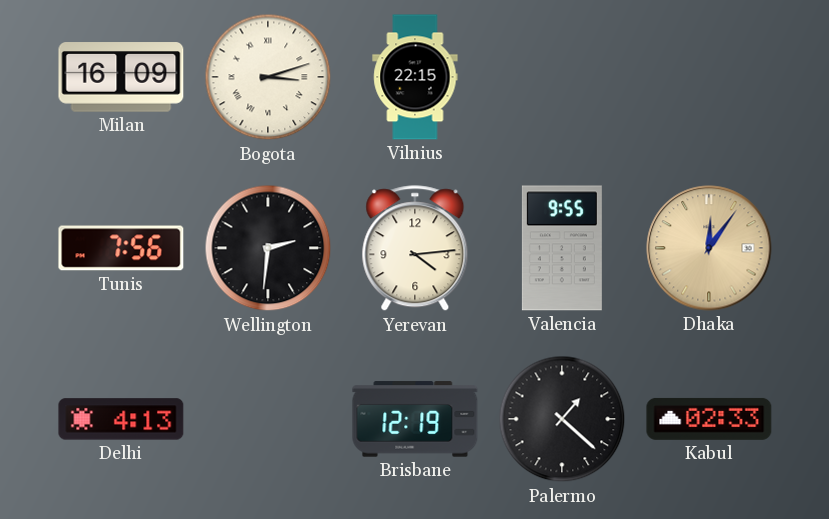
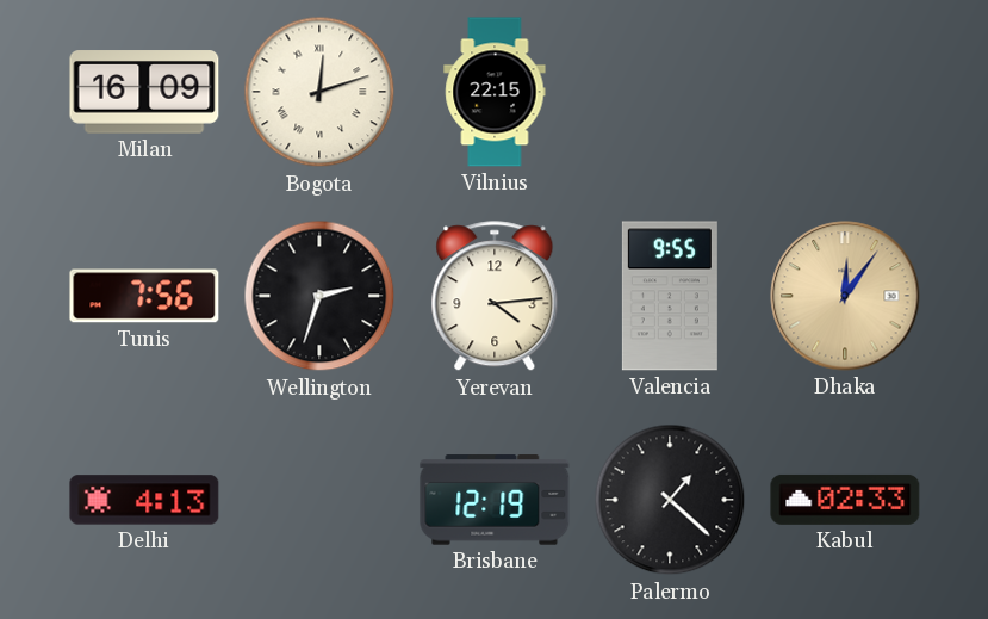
Bogota: 3:12 -> 12:12
Wellington: 2:31 -> 2:33
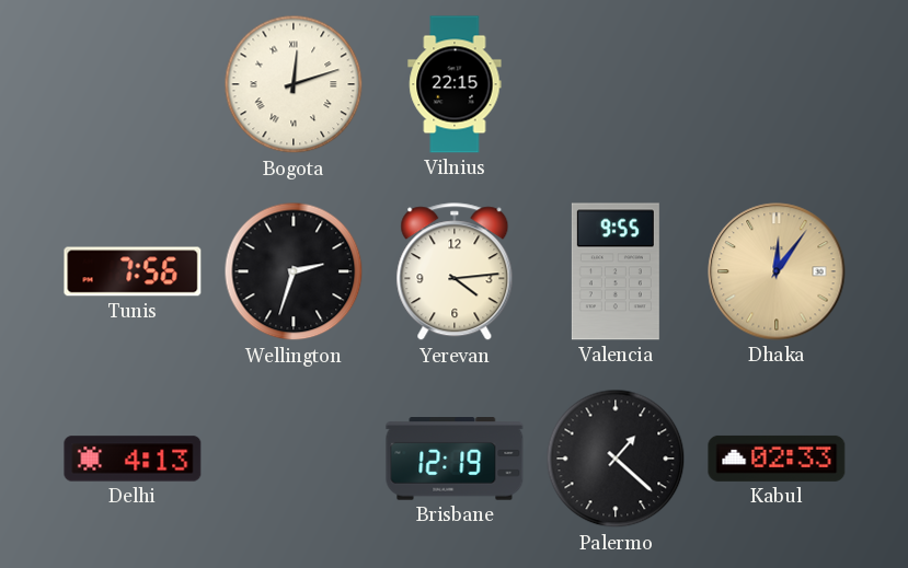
Milan: 16:09 -> none
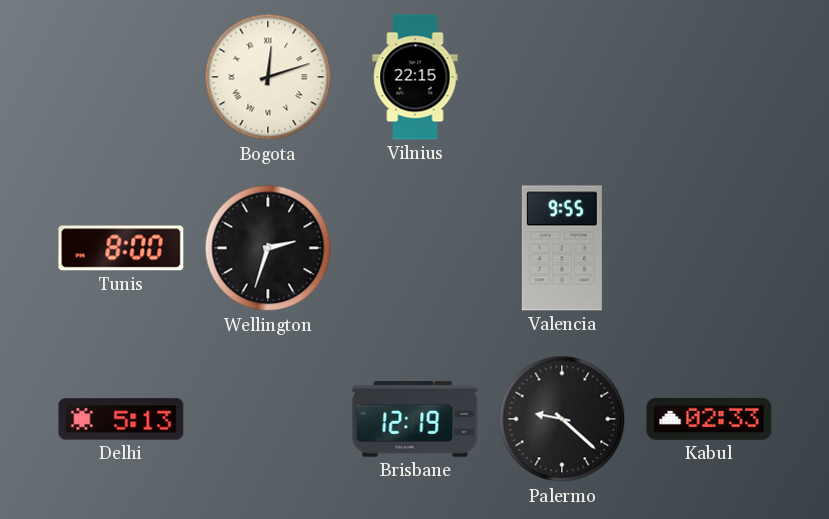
Tunis: 7:56 -> 8:00
Yerevan: 4:14 -> none
Dhaka: 12:06 -> none
Delhi: 4:13 -> 5:13
Palermo: 1:22 -> 9:22
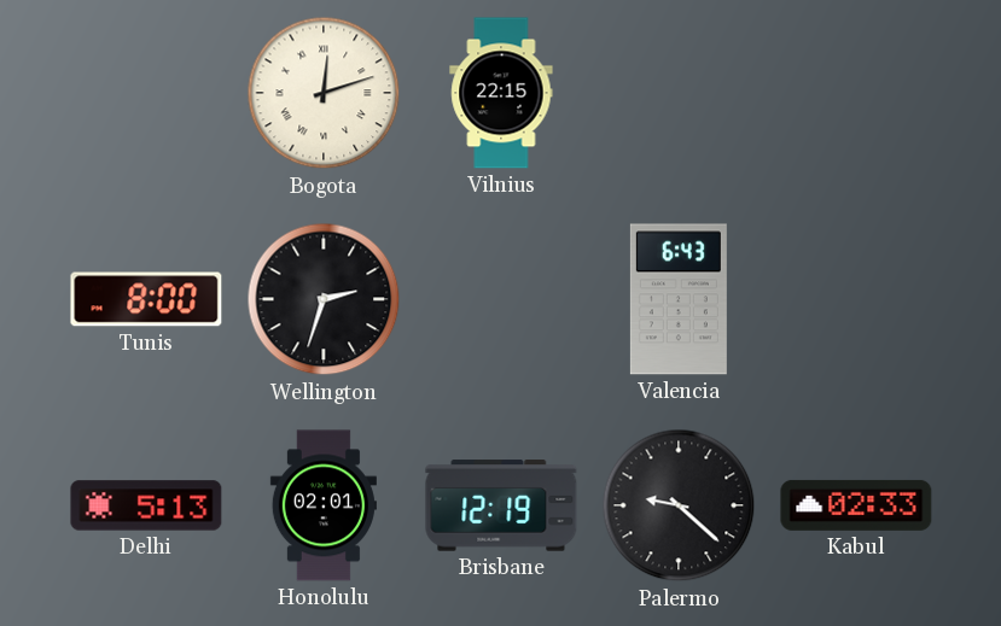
Valencia: 9:55 -> 6:43
Honolulu: none -> 02:01
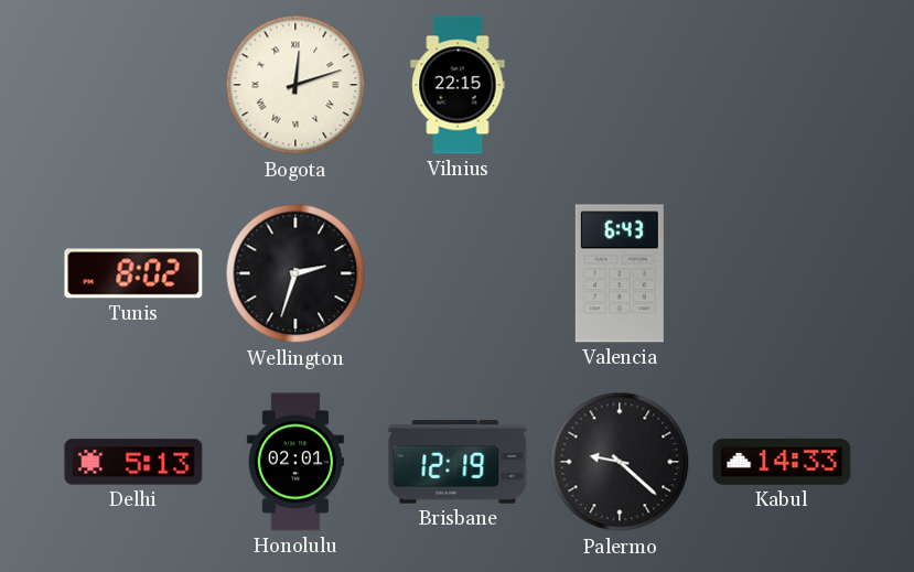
Tunis: 8:00 -> 8:02
Kabul: 02:33 -> 14:33
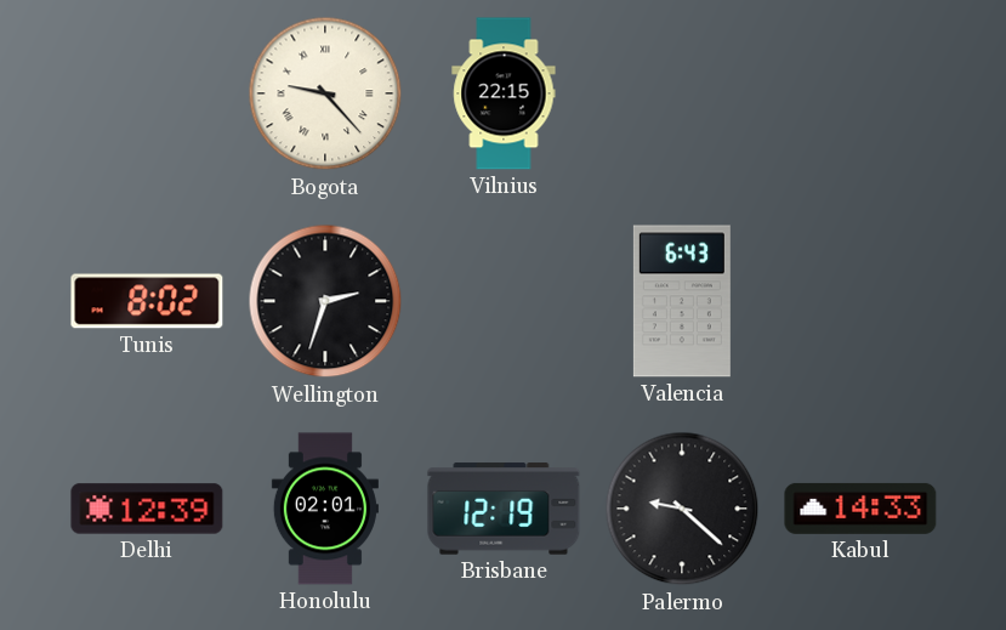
Bogota: 12:12 -> 9:23
Delhi: 5:13 -> 12:39
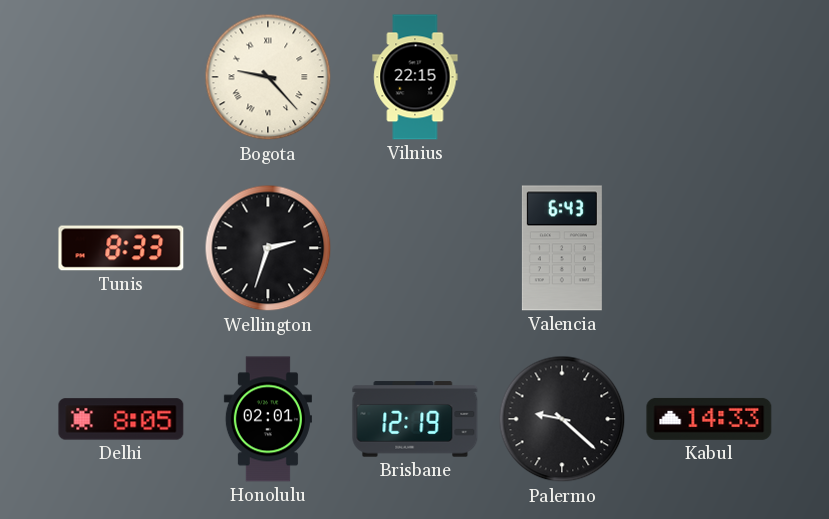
Tunis: 8:02 -> 8:33
Delhi: 12:39 -> 8:05
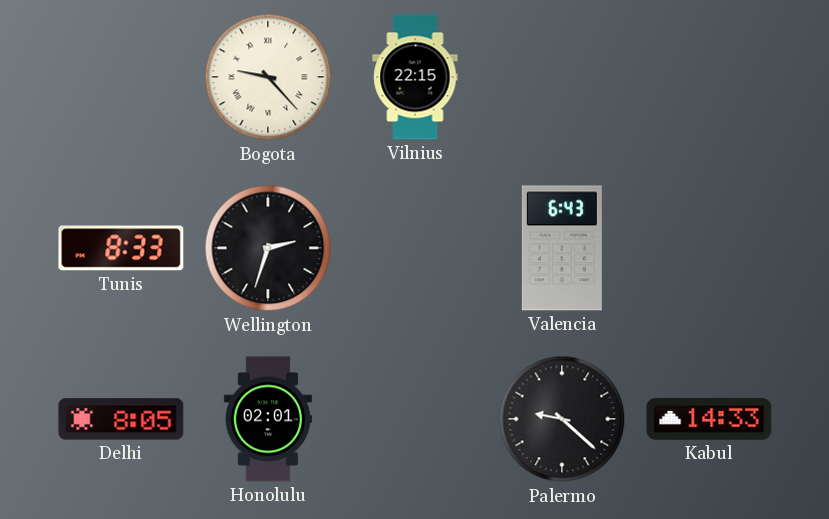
Brisbane: 12:19 -> none
